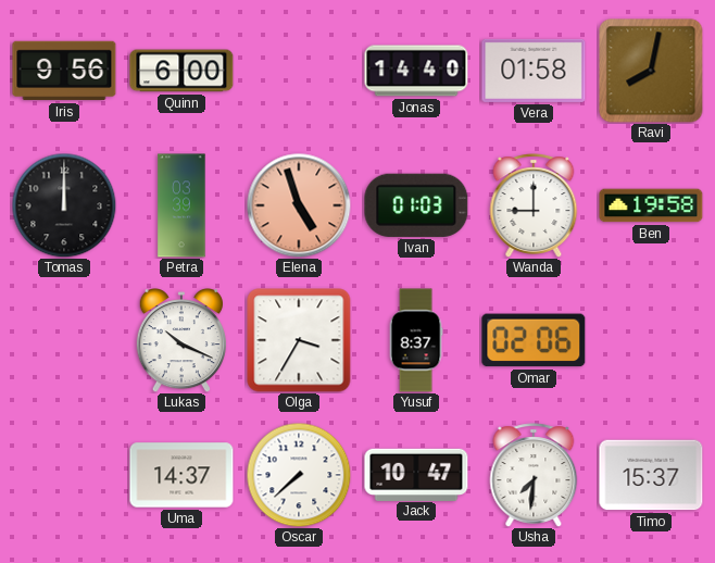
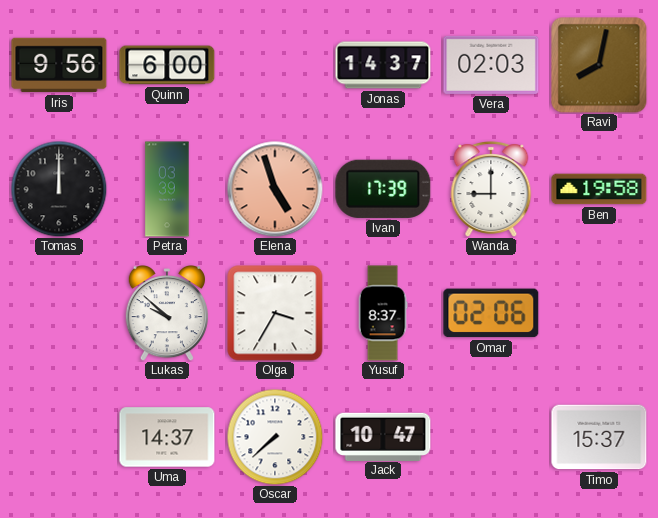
Jonas: 14:40 -> 14:37
Vera: 01:58 -> 02:03
Ivan: 01:03 -> 17:39
Lukas: 10:19 -> 9:52
Usha: 7:31 -> none
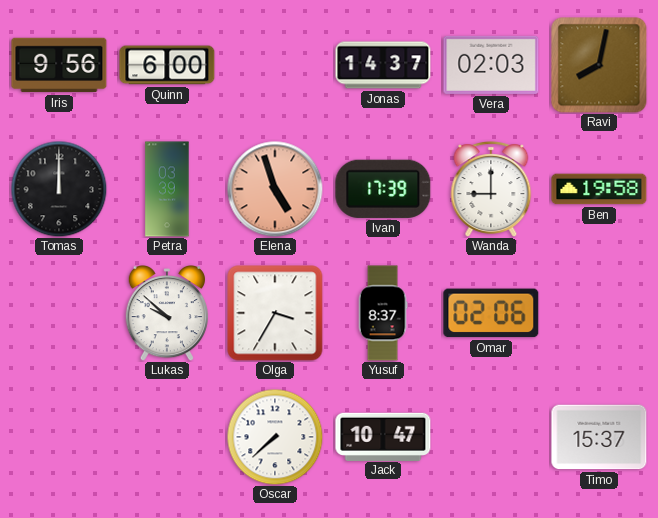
Uma: 14:37 -> none
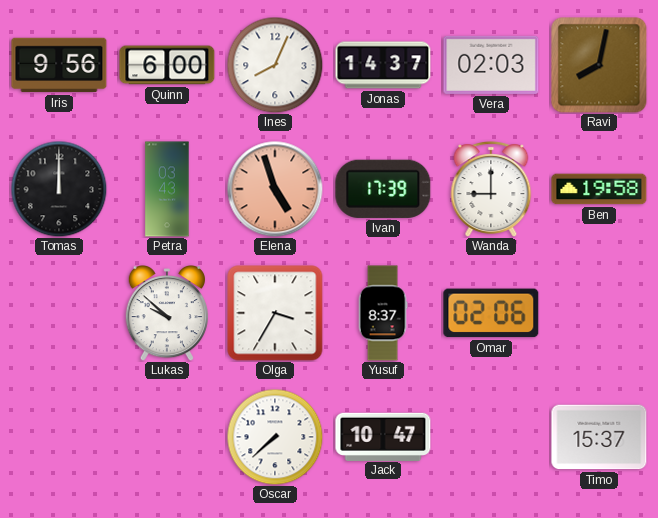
Ines: none -> 8:04
Petra: 03:39 -> 03:43
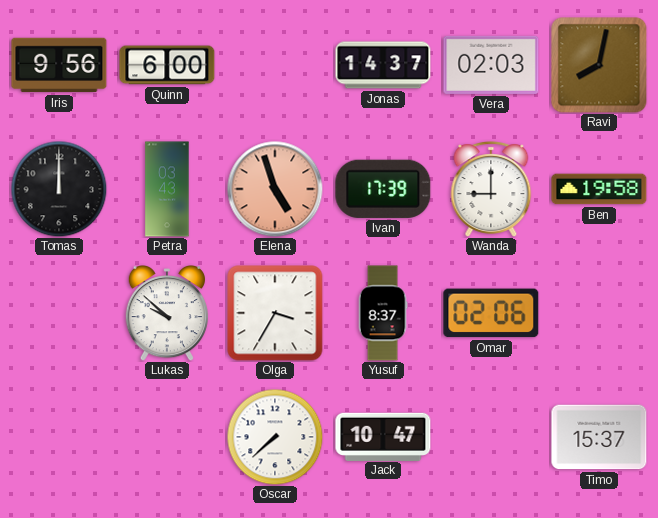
Ines: 8:04 -> none
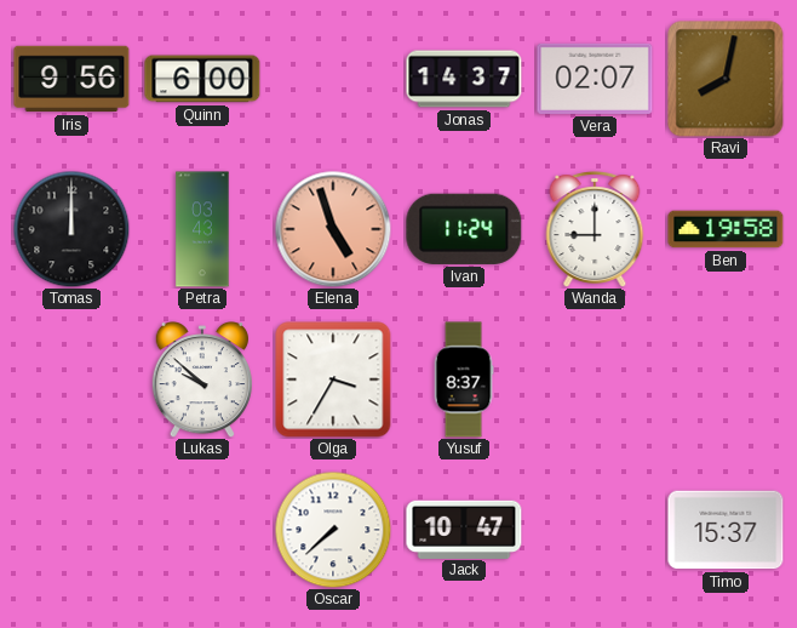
Vera: 02:03 -> 02:07
Ivan: 17:39 -> 11:24
Omar: 02:06 -> none
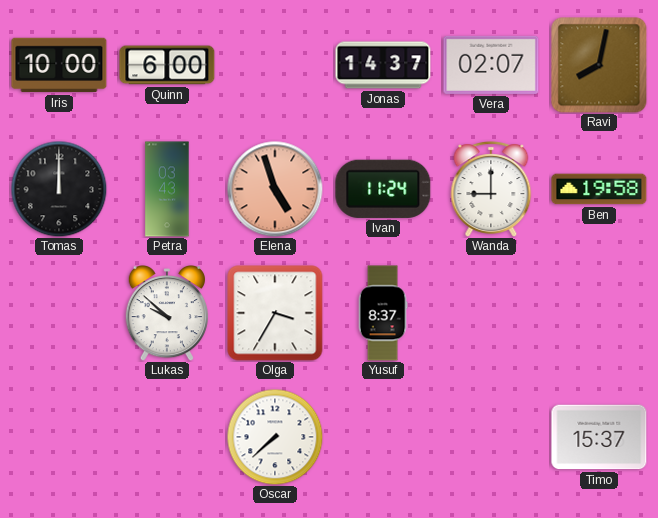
Iris: 9:56 -> 10:00
Jack: 10:47 -> none
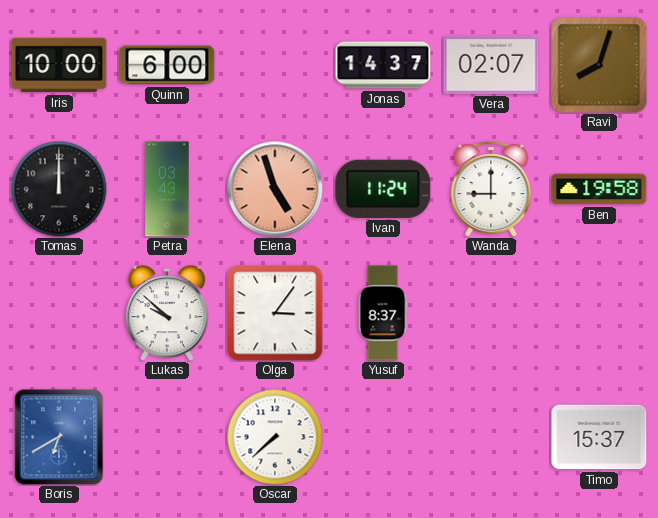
Ravi: 8:02 -> 8:03
Olga: 3:35 -> 3:06
Boris: none -> 6:40
